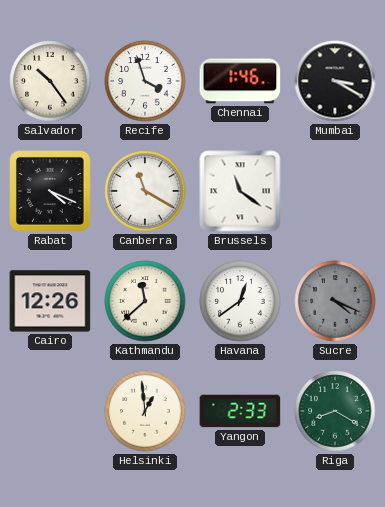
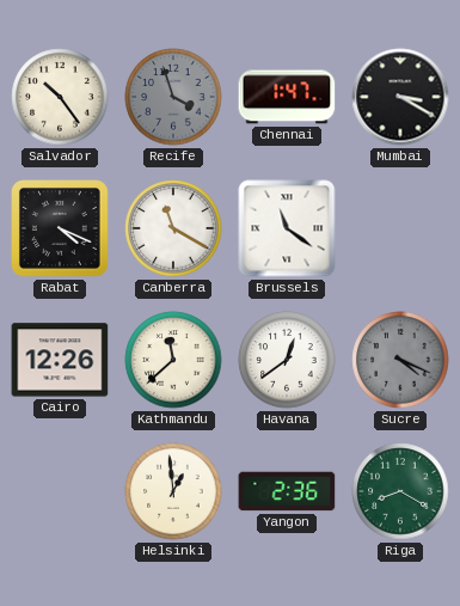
Recife dial: white -> grey
Chennai: 1:46 -> 1:47
Yangon: 2:33 -> 2:36
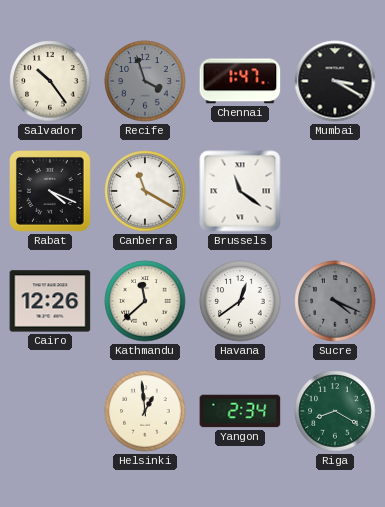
Yangon: 2:36 -> 2:34
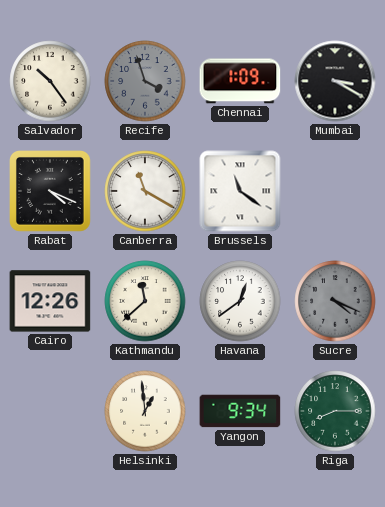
Chennai: 1:47 -> 1:09
Yangon: 2:34 -> 9:34
Riga: 8:20 -> 8:15
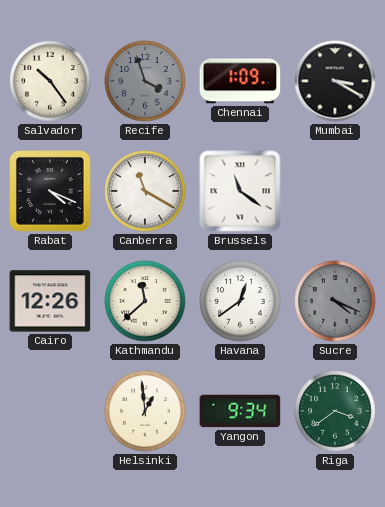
Riga: 8:15 -> 3:39
